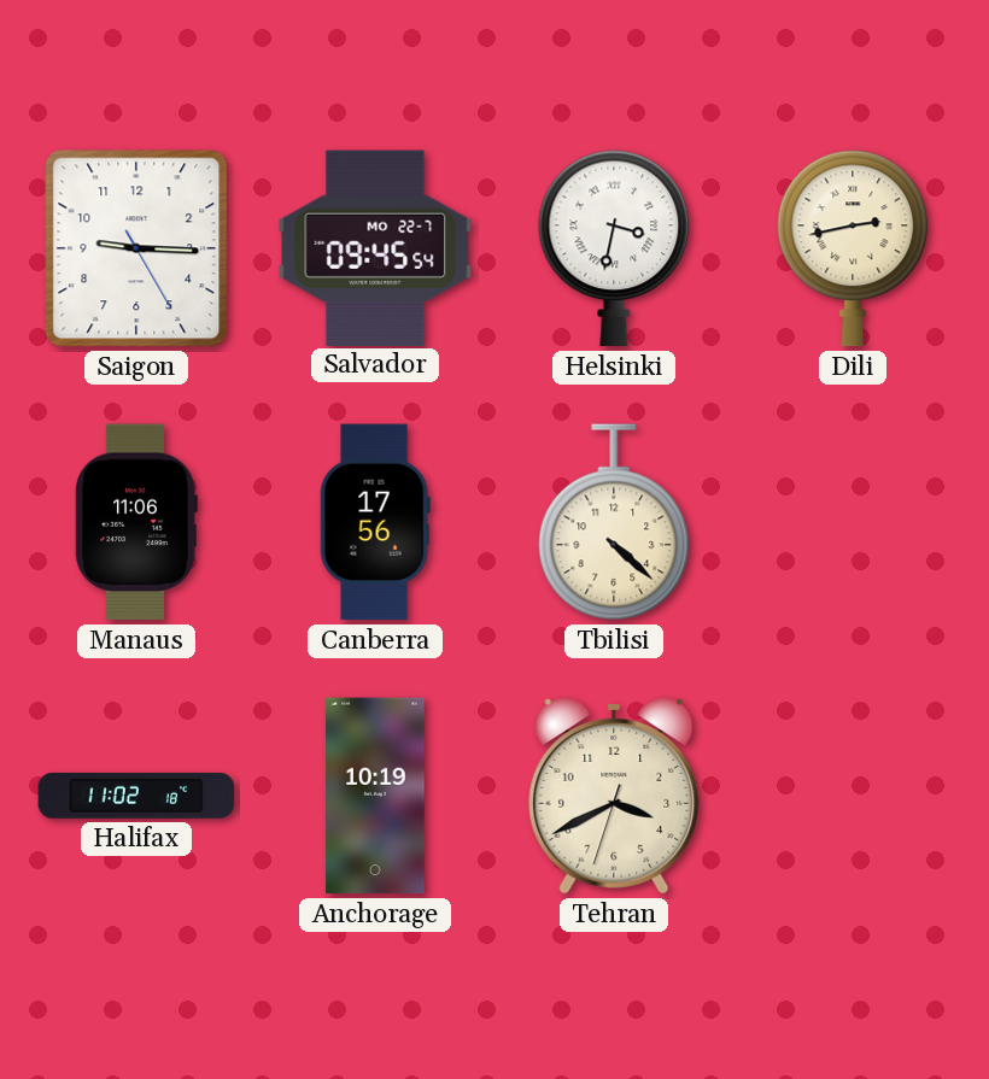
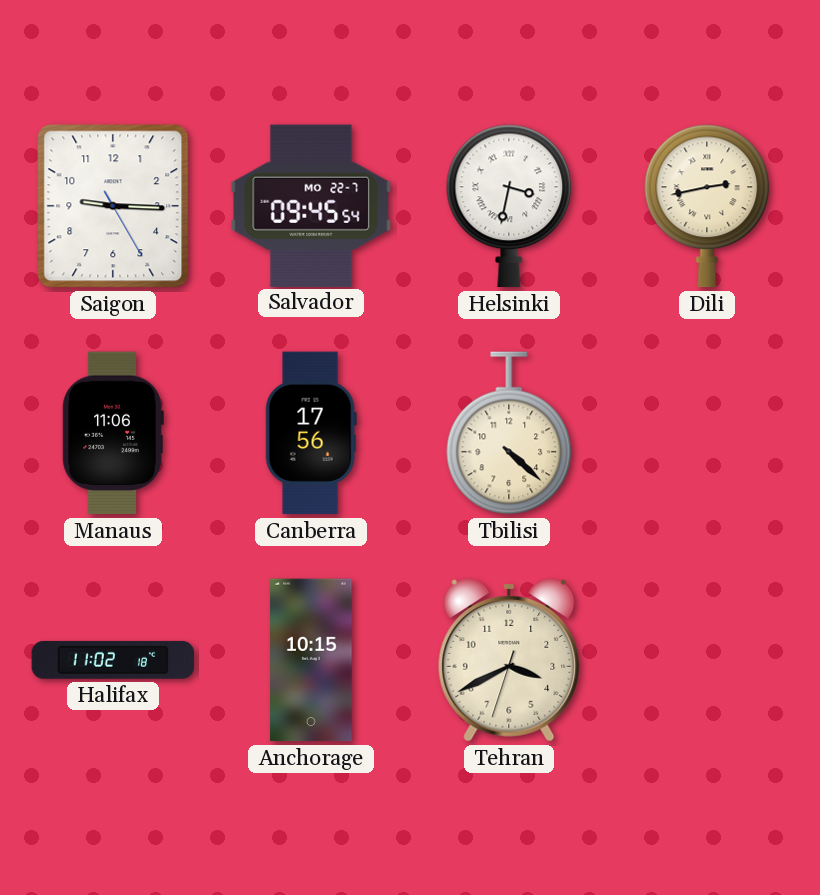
Anchorage: 10:19 -> 10:15
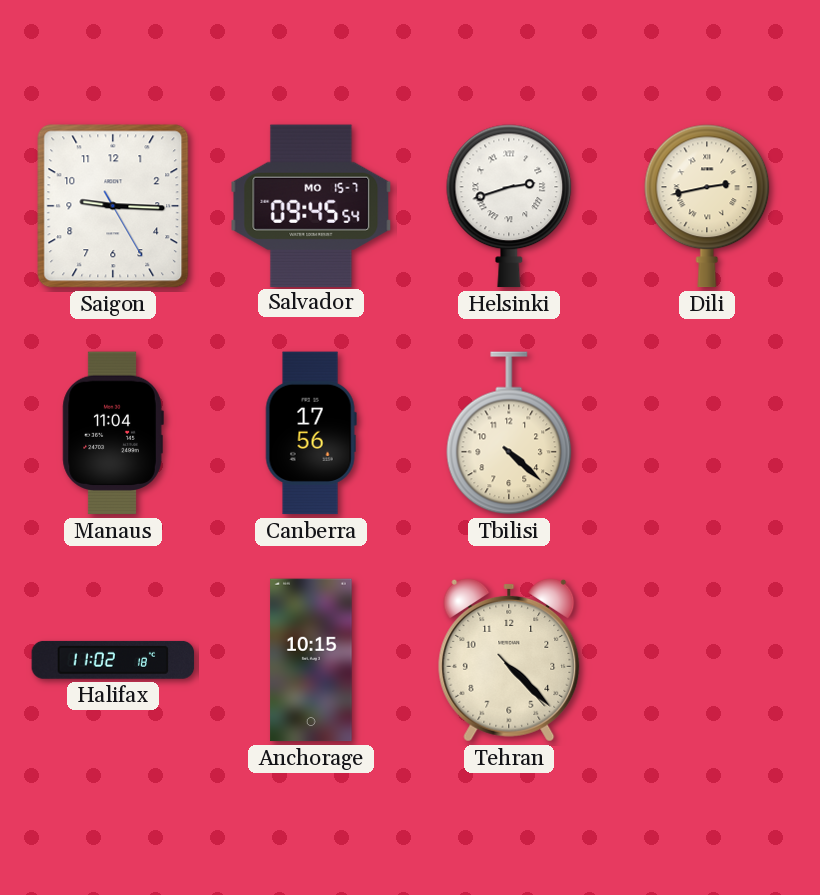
Salvador date: MO 22-7 -> MO 15-7
Helsinki: 3:32 -> 2:42
Manaus: 11:06 -> 11:04
Tehran: 3:40 -> 4:22
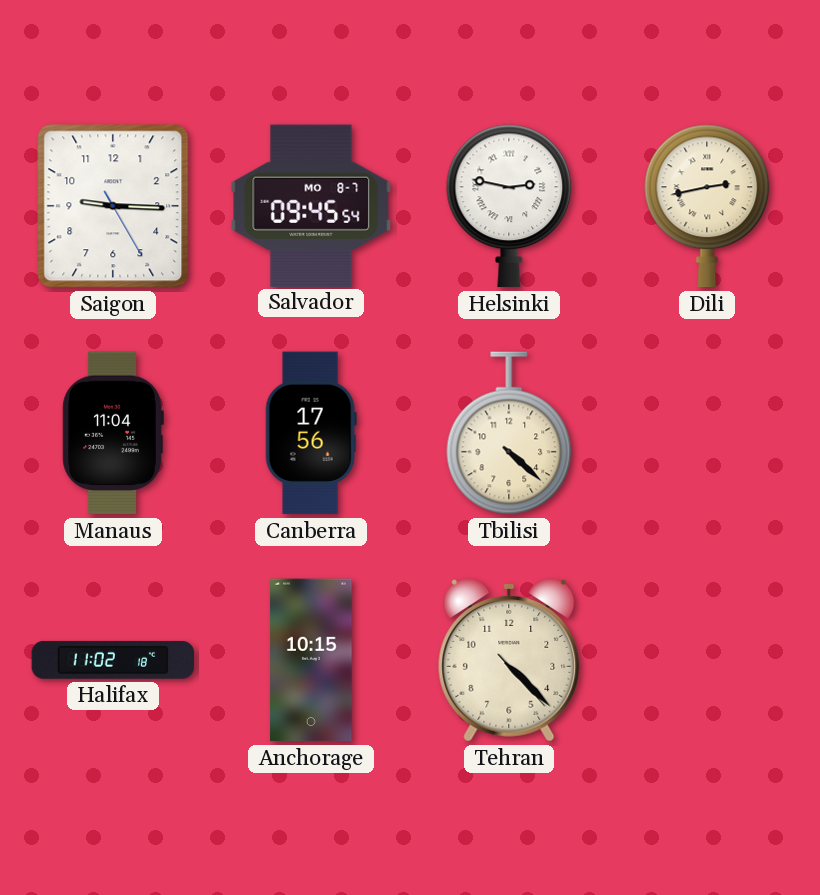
Salvador date: MO 15-7 -> MO 8-7
Helsinki: 2:42 -> 2:47
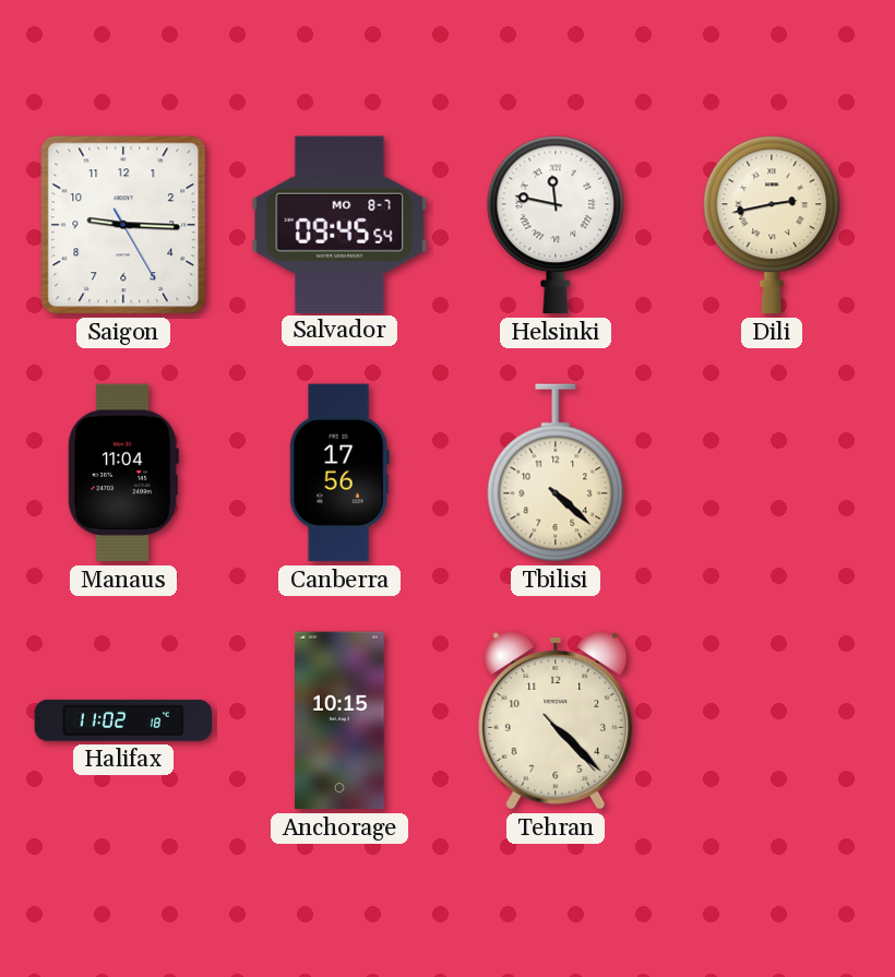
Helsinki: 2:47 -> 11:47
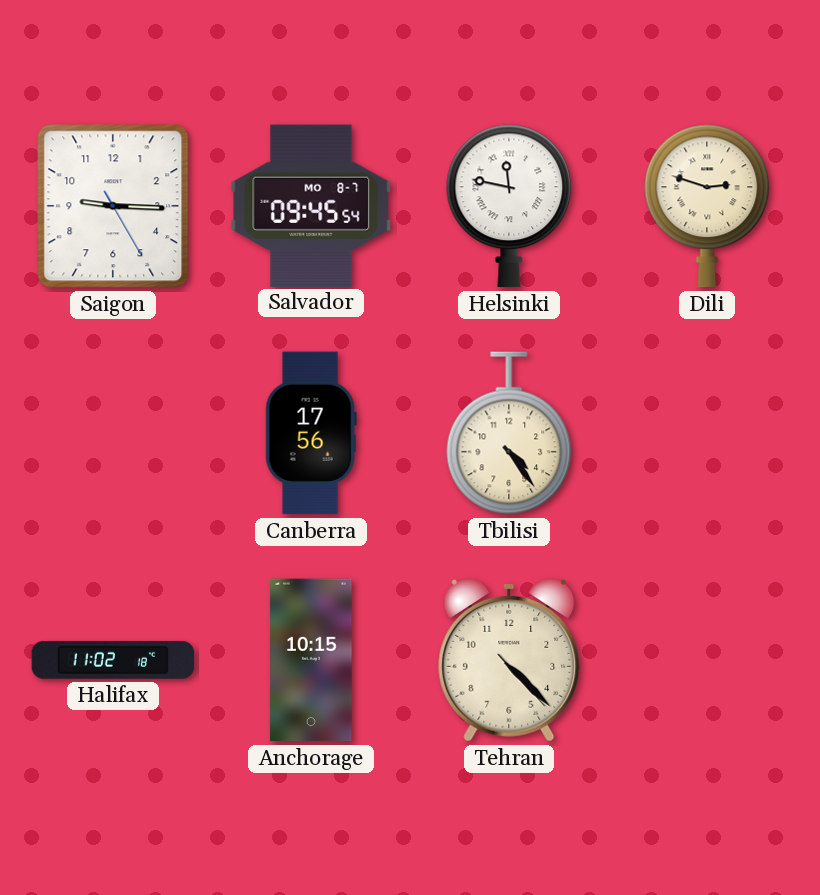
Dili: 2:43 -> 2:48
Manaus: 11:04 -> none
Tbilisi: 4:22 -> 4:24
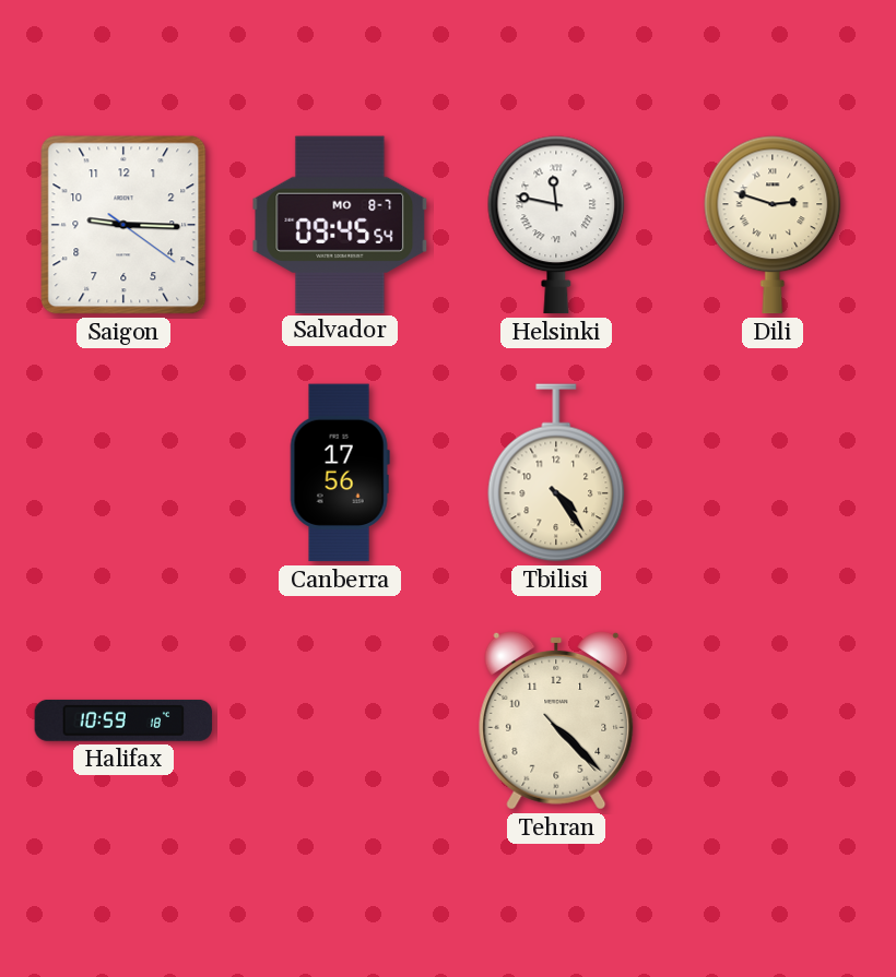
Saigon: 9:15:25 -> 9:15:21
Halifax: 11:02 -> 10:59
Anchorage: 10:15 -> none
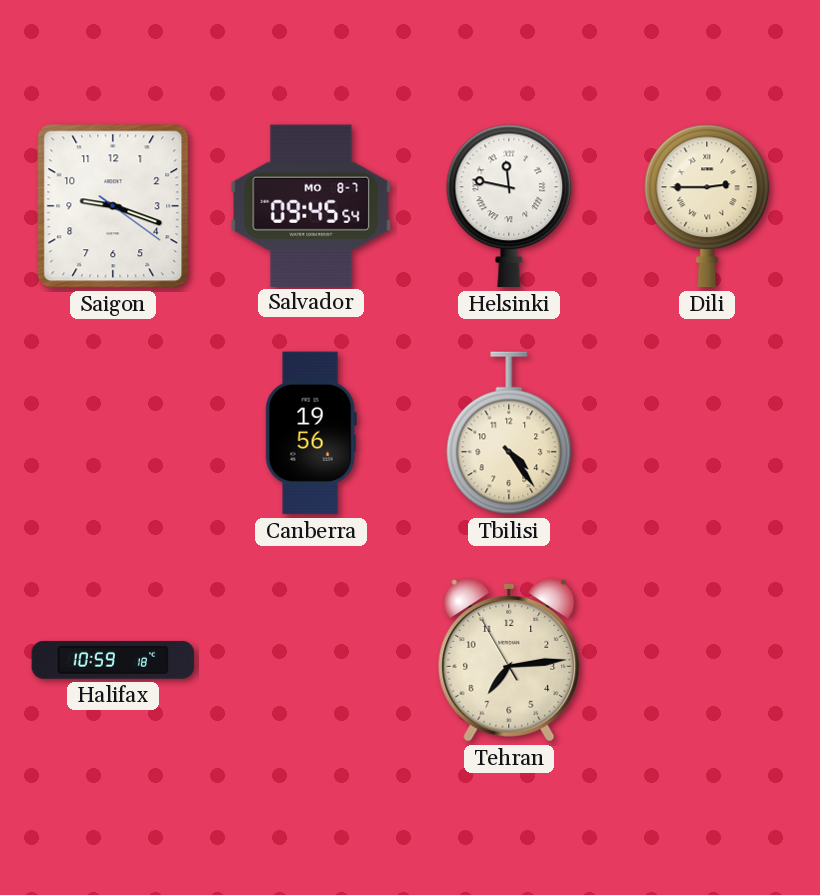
Saigon: 9:15 -> 9:18
Dili: 2:48 -> 2:45
Canberra: 17:56 -> 19:56
Tehran: 4:22 -> 7:13
